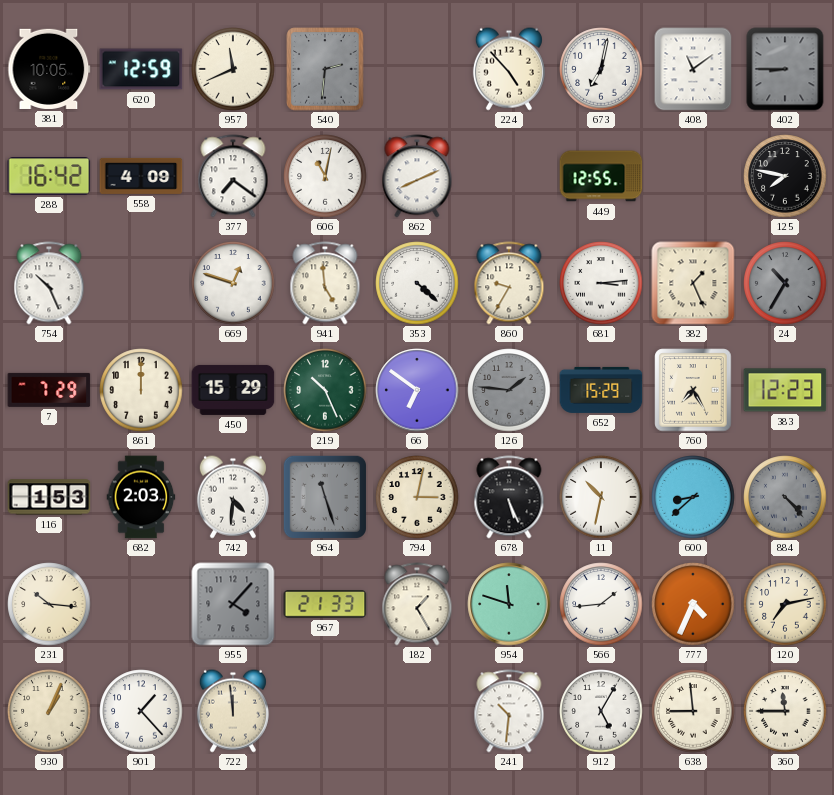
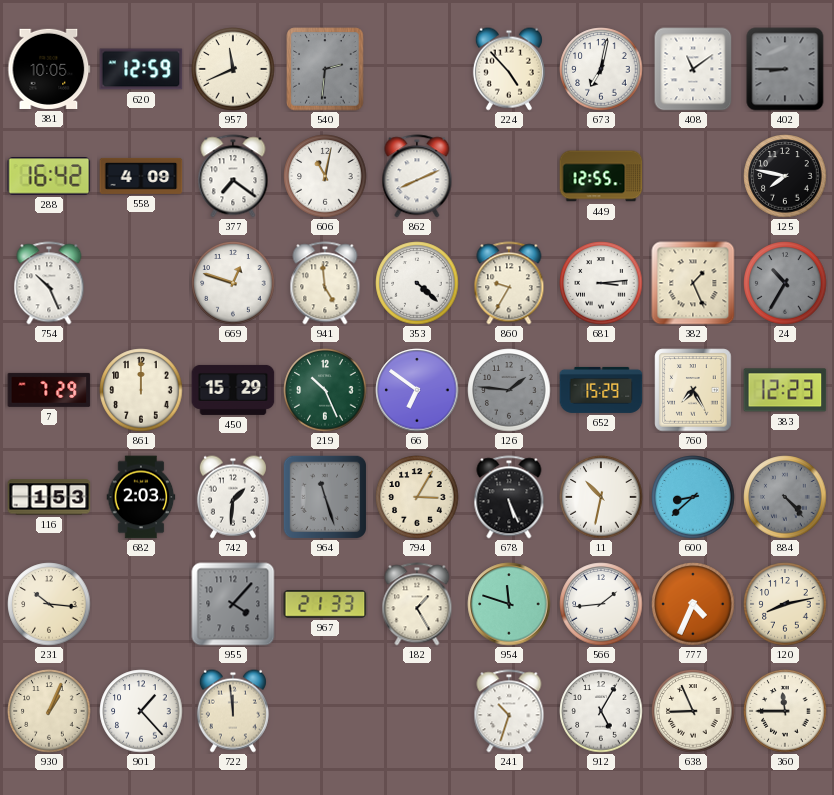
742: 4:31 -> 1:31
794: 3:02 -> 3:05
120: 7:13 -> 8:13
241: 10:31 -> 10:33
638: 8:59 -> 8:56
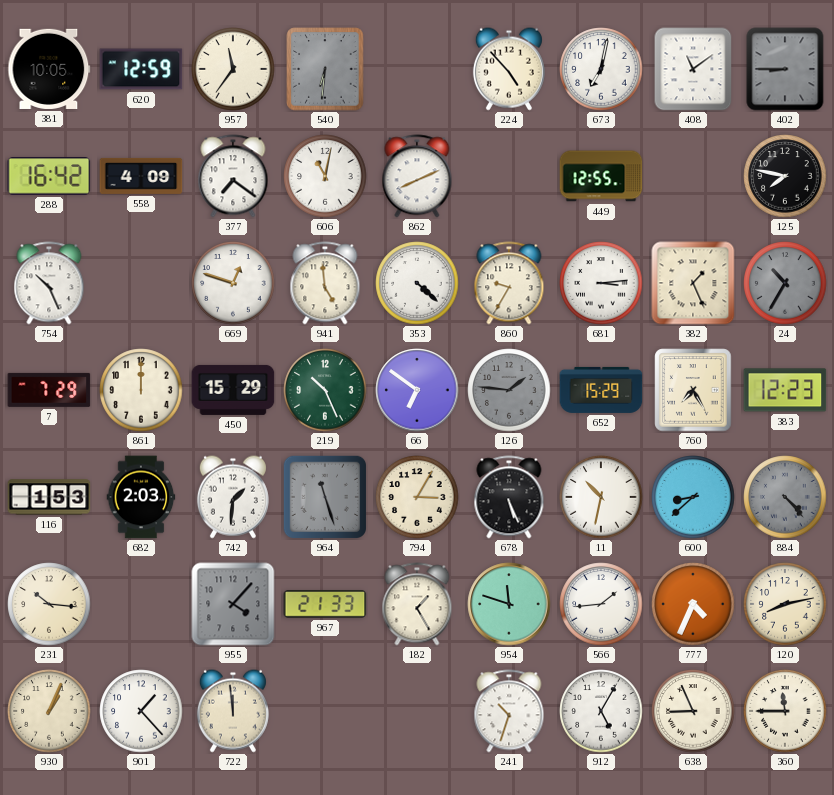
957: 11:41 -> 11:36
540: 2:31 -> 6:31
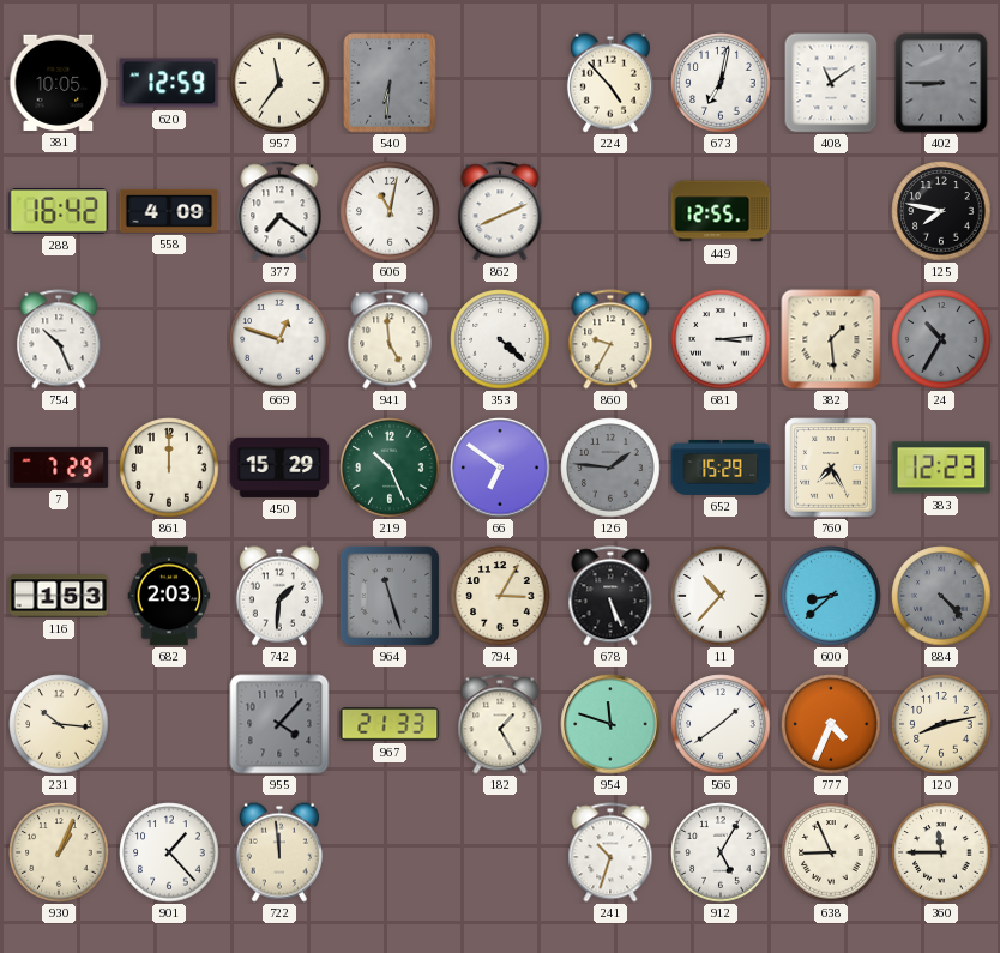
382: 1:26 -> 1:29
11: 10:32 -> 10:37
566: 1:44 -> 1:39
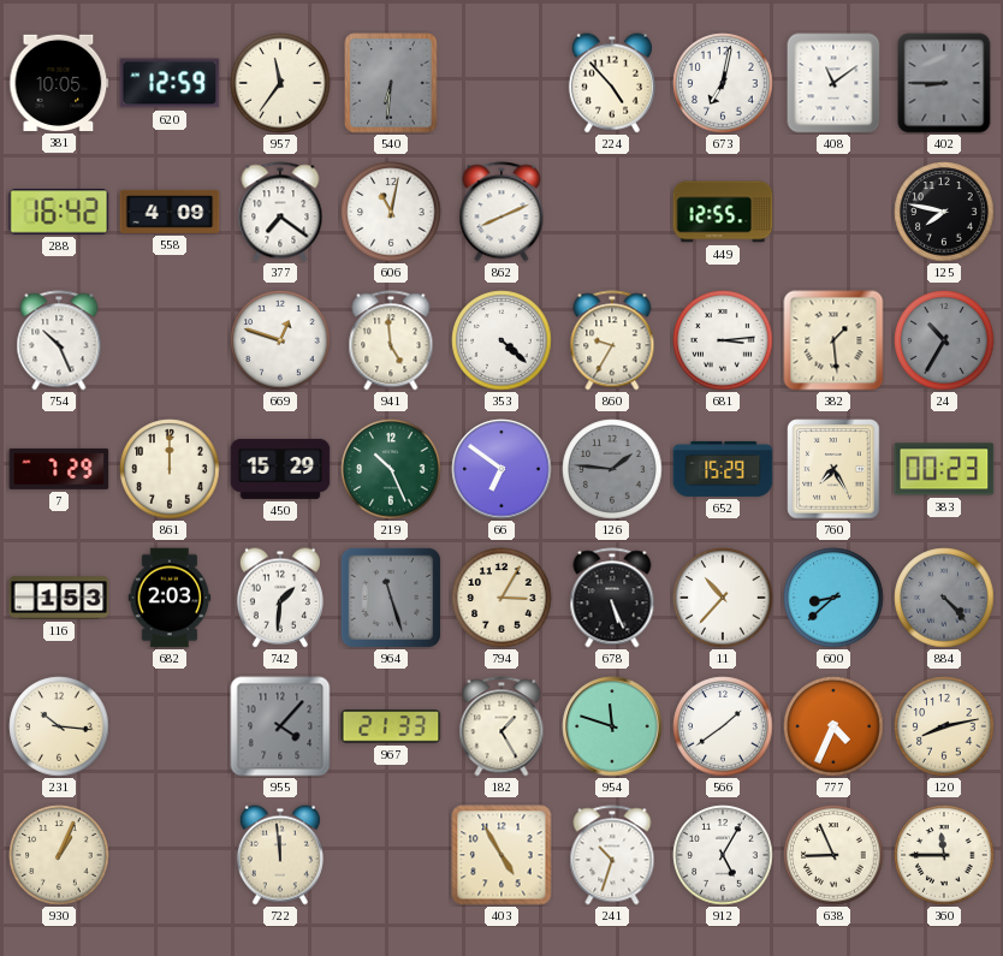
383: 12:23 -> 00:23
901: 1:23 -> none
403: none -> 4:55
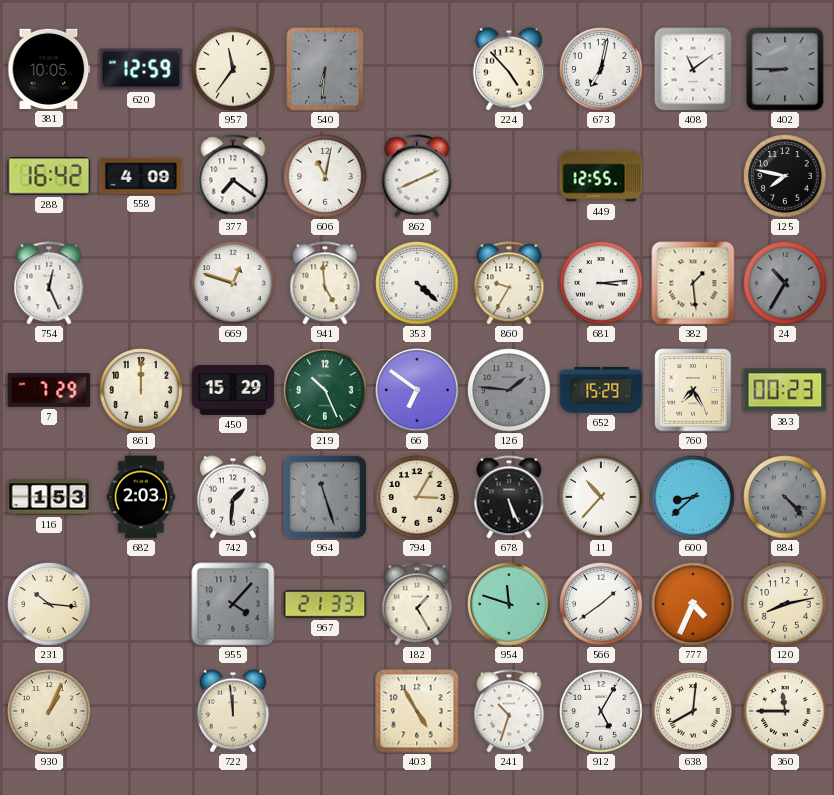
754: 10:26 -> 12:26
638: 8:56 -> 8:01
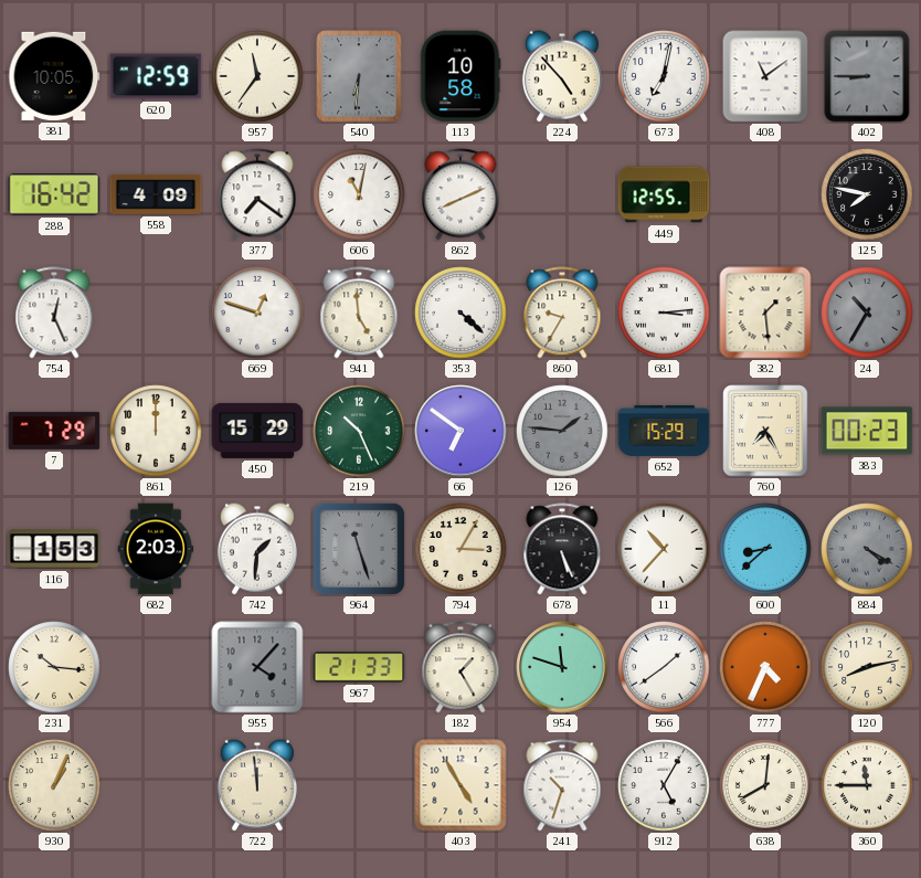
113: none -> 10:58
884: 4:23 -> 4:20
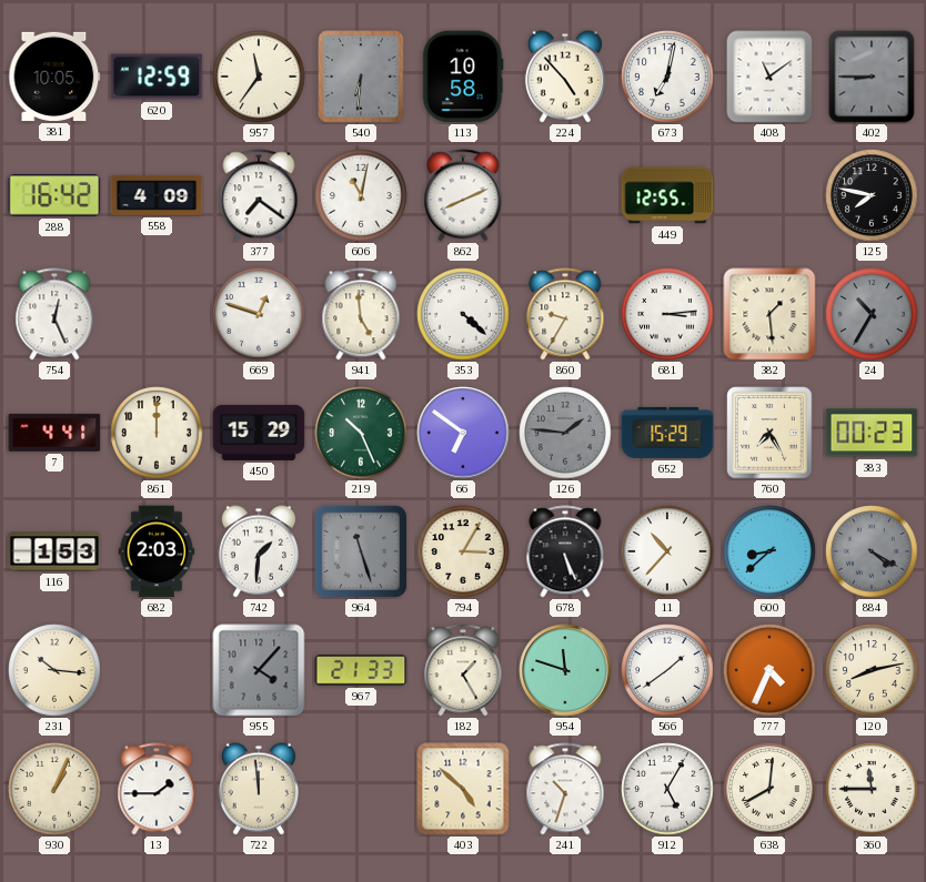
7: 7:29 -> 4:41
13: none -> 1:45
403: 4:55 -> 4:52
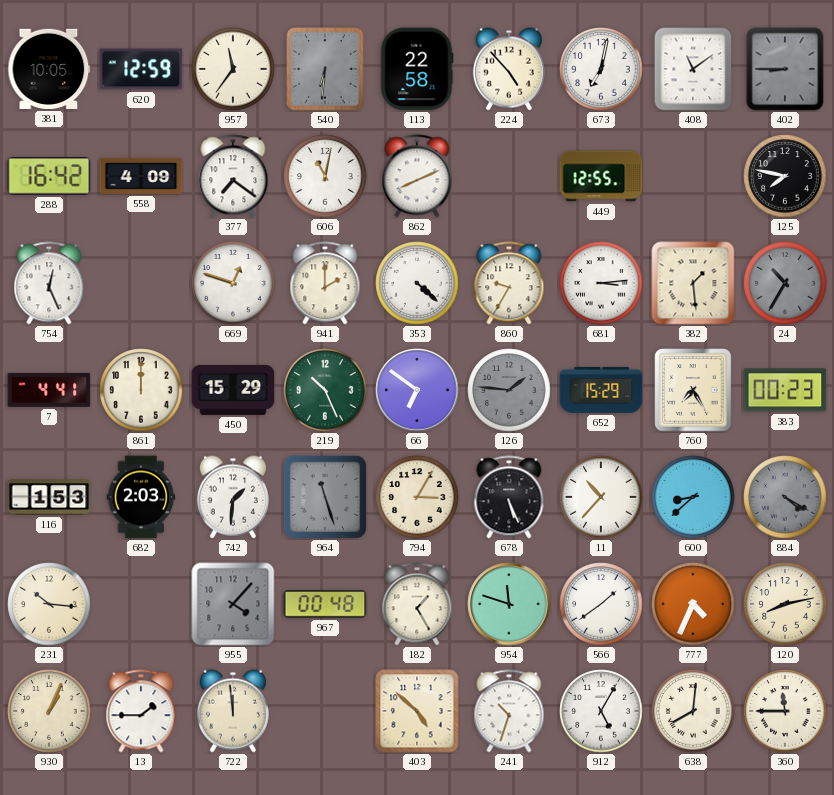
113: 10:58 -> 22:58
941: 4:59 -> 2:00
967: 21:33 -> 00:48
